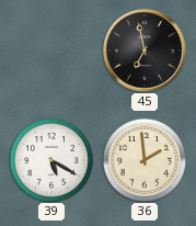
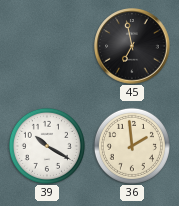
39: 5:20 -> 10:20
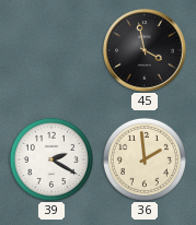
45: 6:58 -> 3:58
39: 10:20 -> 2:20
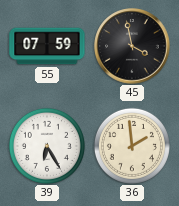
55: none -> 07:59
39: 2:20 -> 6:25
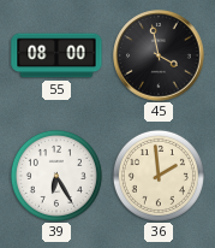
55: 07:59 -> 08:00
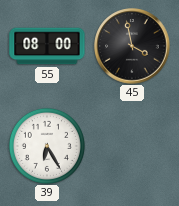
36: 1:59 -> none
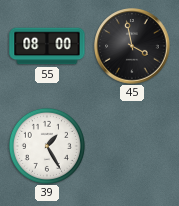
39: 6:25 -> 1:25
